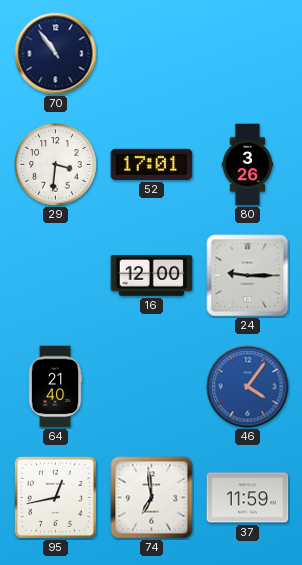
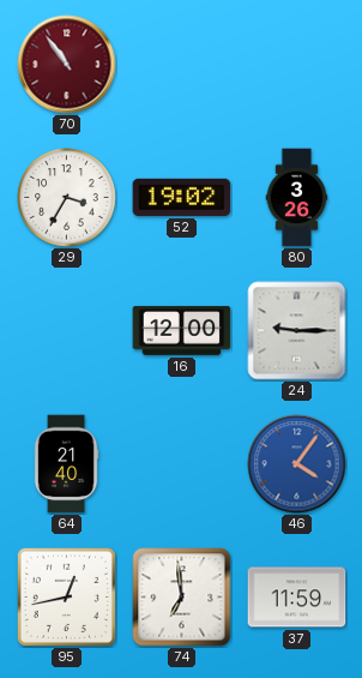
70 dial: navy -> burgundy
29: 3:31 -> 3:35
52: 17:01 -> 19:02
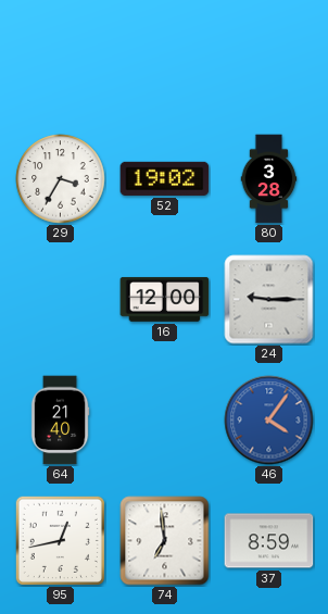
70: 10:54 -> none
80: 3:26 -> 3:28
37: 11:59 -> 8:59
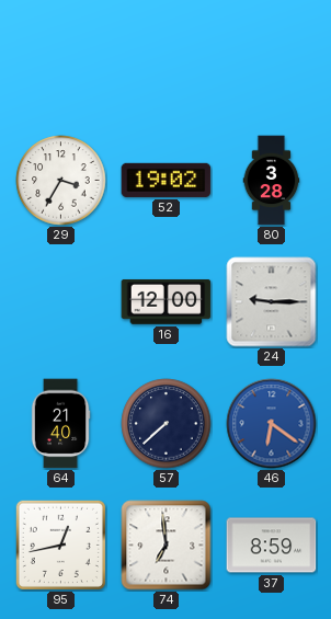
57: none -> 7:38
46: 4:06 -> 6:21
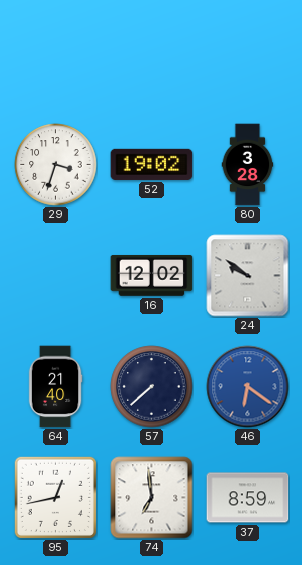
29: 3:35 -> 3:33
16: 12:00 -> 12:02
24: 9:15 -> 9:51
